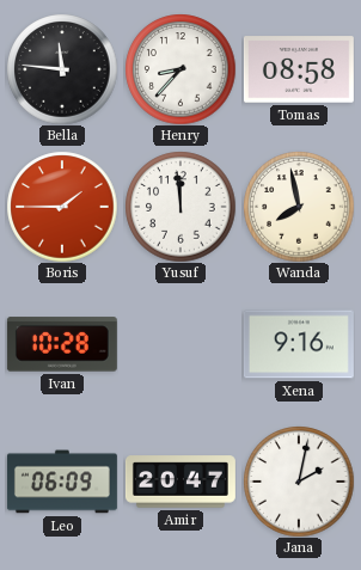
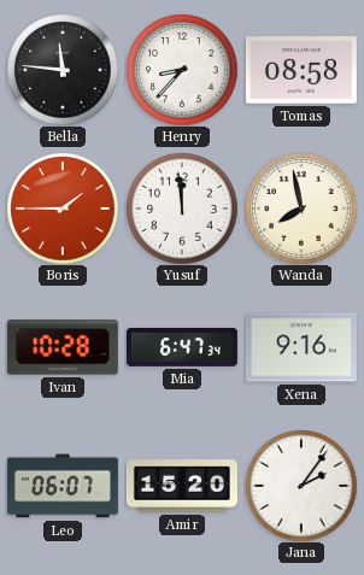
Mia: none -> 6:47
Leo: 06:09 -> 06:07
Amir: 20:47 -> 15:20
Jana: 2:02 -> 2:06
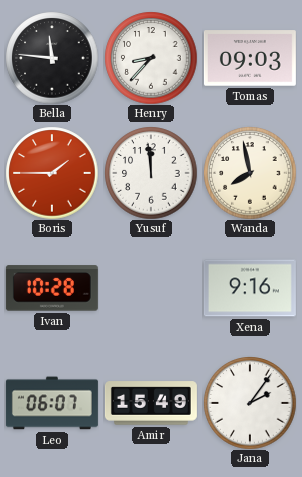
Tomas: 08:58 -> 09:03
Mia: 6:47 -> none
Amir: 15:20 -> 15:49
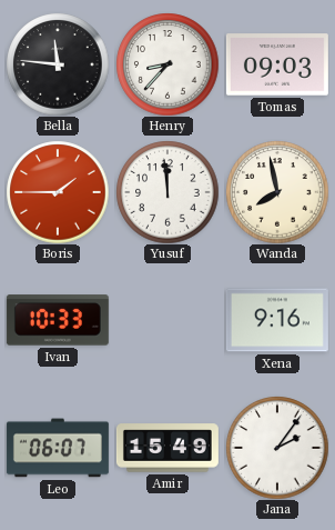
Ivan: 10:28 -> 10:33
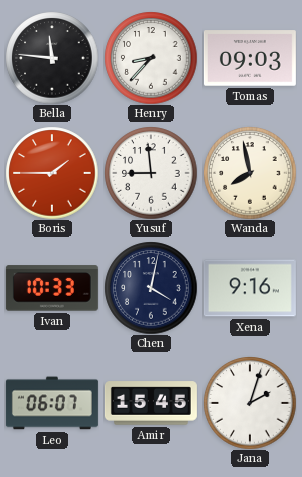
Yusuf: 11:59 -> 8:59
Chen: none -> 4:02
Amir: 15:49 -> 15:45
Jana: 2:06 -> 2:03
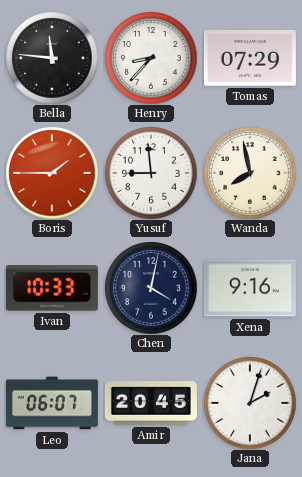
Tomas: 09:03 -> 07:29
Amir: 15:45 -> 20:45
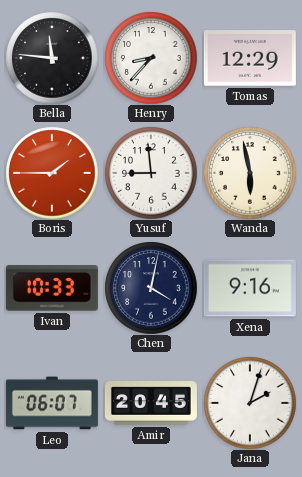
Tomas: 07:29 -> 12:29
Wanda: 7:58 -> 5:58
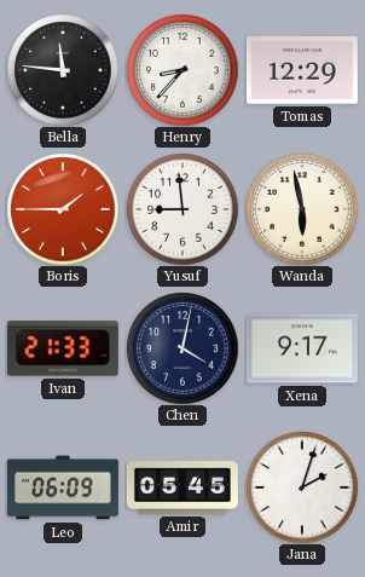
Ivan: 10:33 -> 21:33
Xena: 9:16 -> 9:17
Leo: 06:07 -> 06:09
Amir: 20:45 -> 05:45
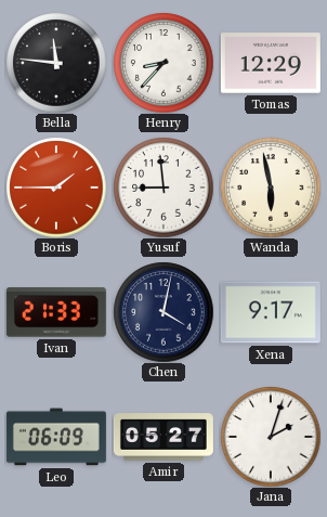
Amir: 05:45 -> 05:27
